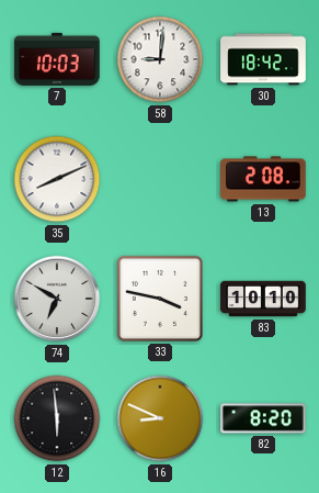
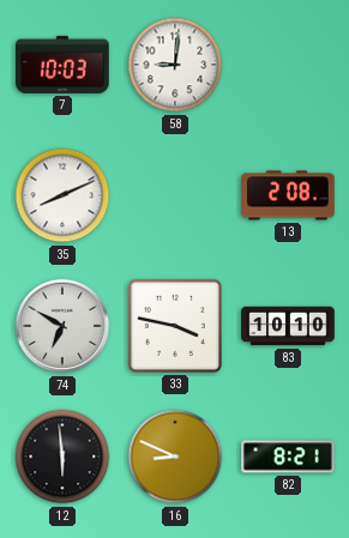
30: 18:42 -> none
82: 8:20 -> 8:21
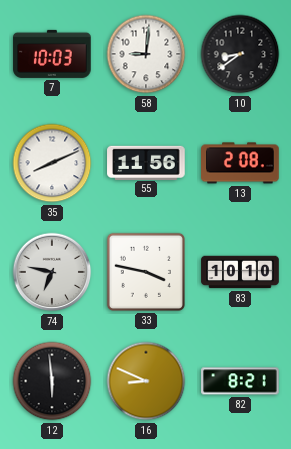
10: none -> 8:39
55: none -> 11:56
74: 6:50 -> 6:47
